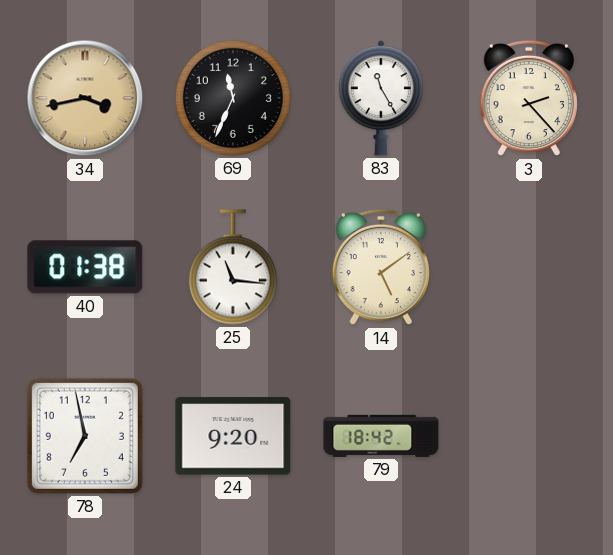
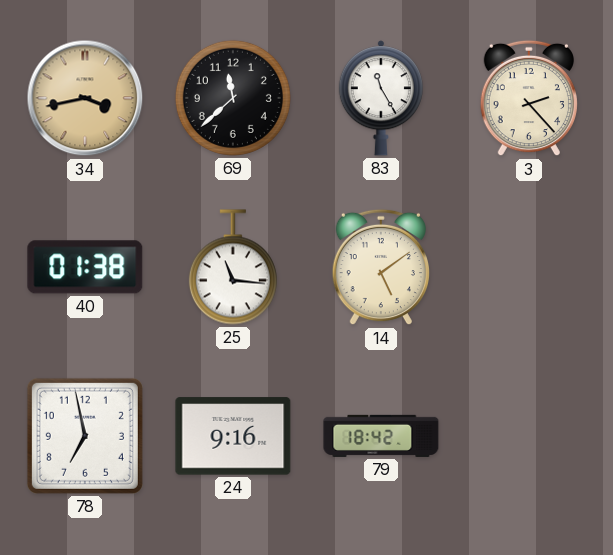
69: 11:34 -> 11:38
24: 9:20 -> 9:16
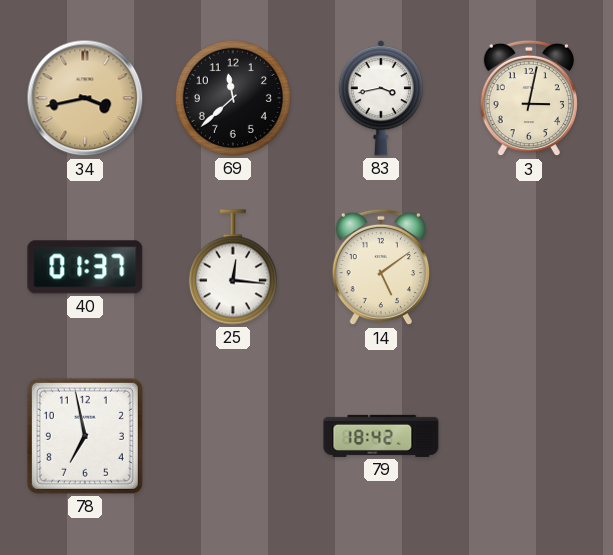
83: 11:25 -> 3:43
3: 2:23 -> 3:02
40: 01:38 -> 01:37
25: 11:16 -> 12:16
24: 9:16 -> none
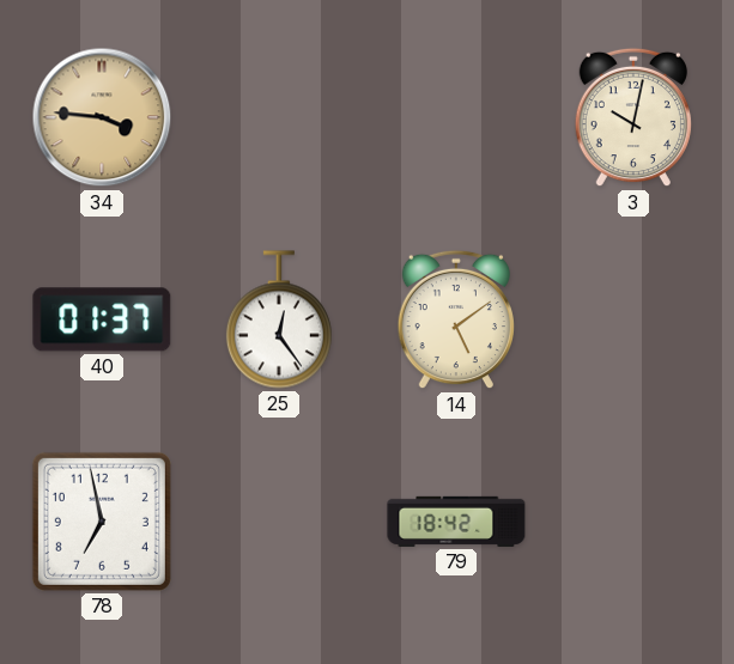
34: 3:43 -> 3:46
69: 11:38 -> none
83: 3:43 -> none
3: 3:02 -> 10:02
25: 12:16 -> 12:24
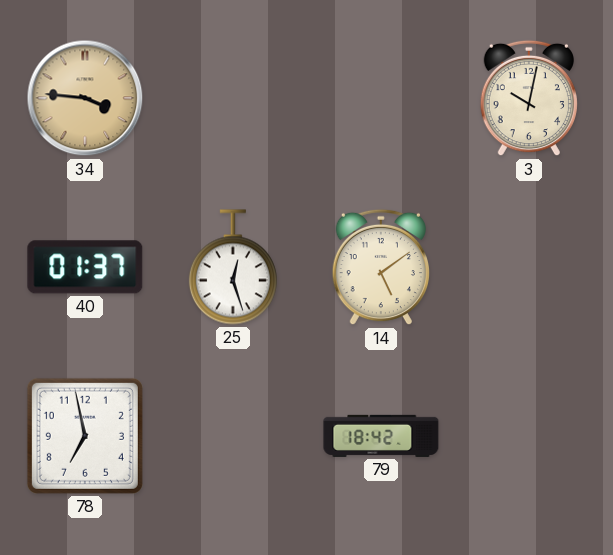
25: 12:24 -> 12:27
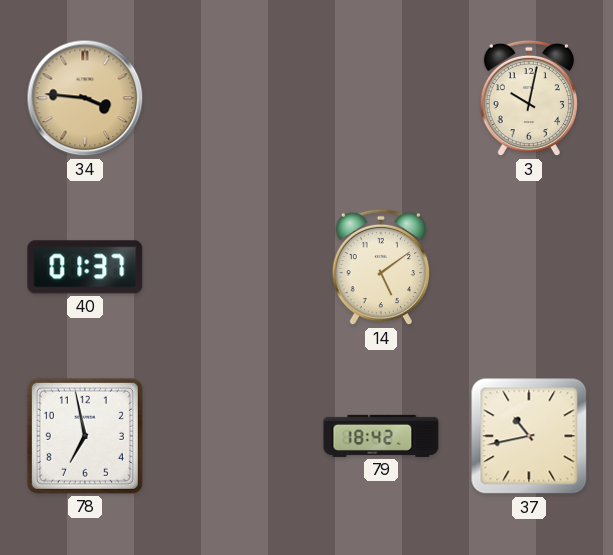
25: 12:27 -> none
37: none -> 10:43
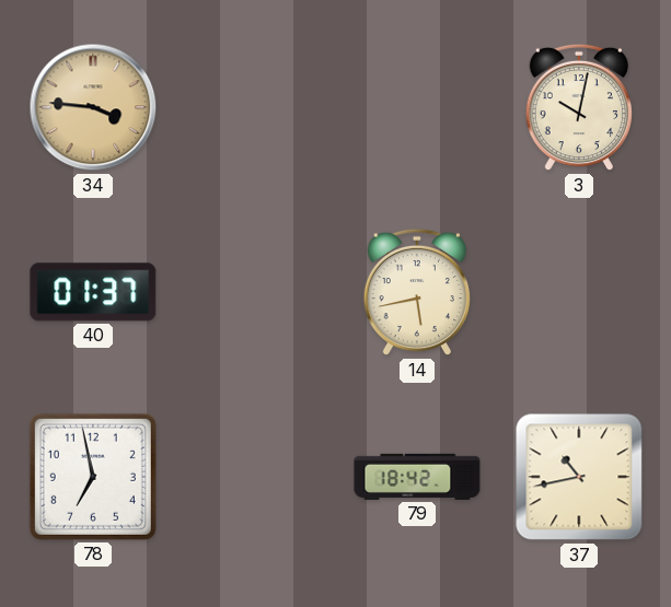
14: 5:09 -> 5:43
